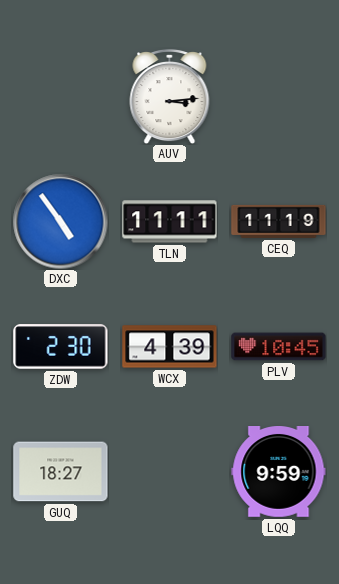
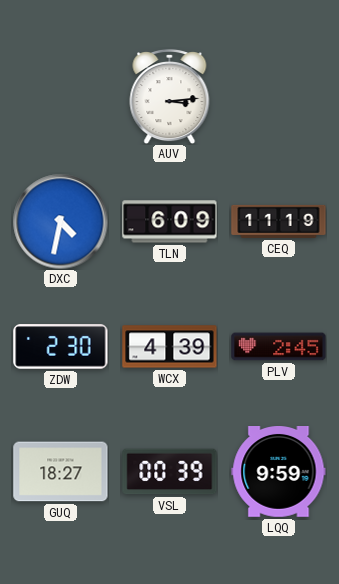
DXC: 4:54 -> 4:32
TLN: 11:11 -> 6:09
PLV: 10:45 -> 2:45
VSL: none -> 00:39
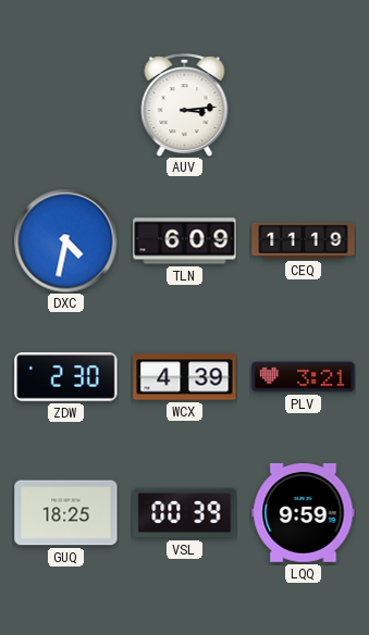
PLV: 2:45 -> 3:21
GUQ: 18:27 -> 18:25
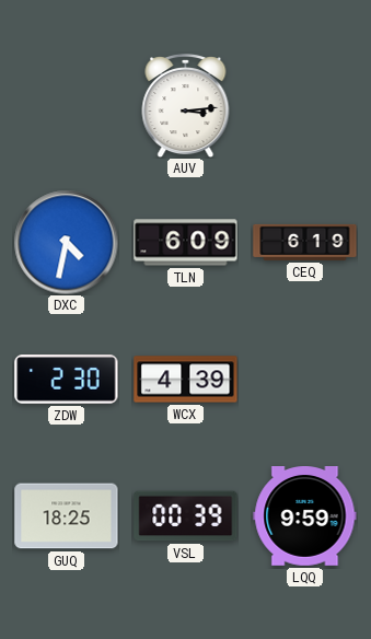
CEQ: 11:19 -> 6:19
PLV: 3:21 -> none
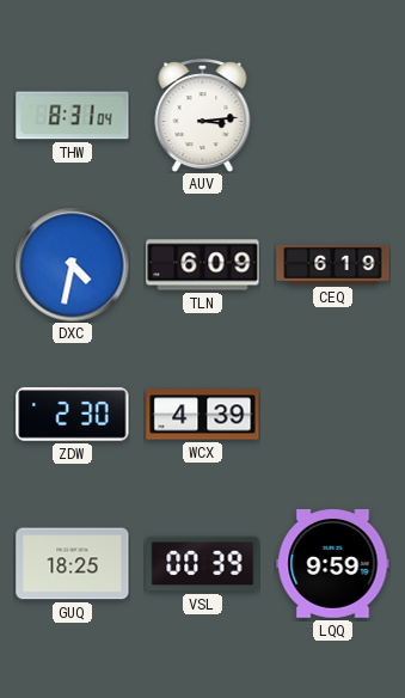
THW: none -> 8:31
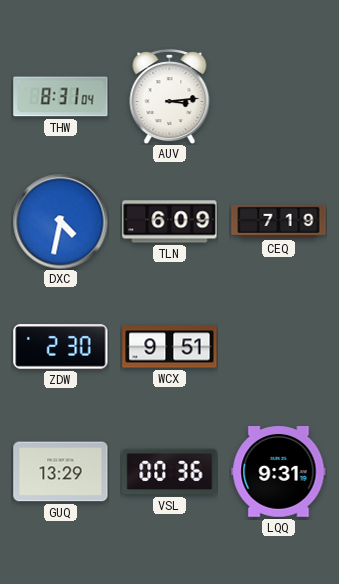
CEQ: 6:19 -> 7:19
WCX: 4:39 -> 9:51
GUQ: 18:25 -> 13:29
VSL: 00:39 -> 00:36
LQQ: 9:59 -> 9:31
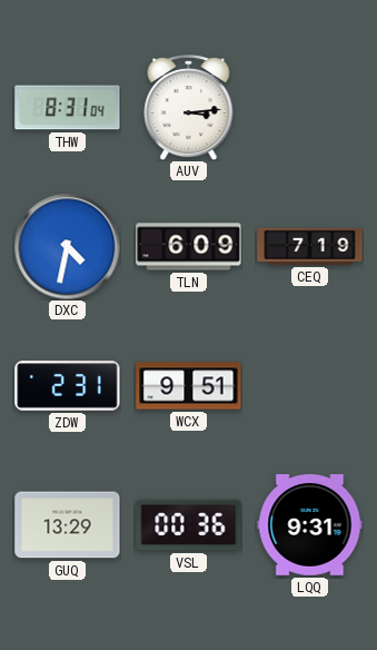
ZDW: 2:30 -> 2:31
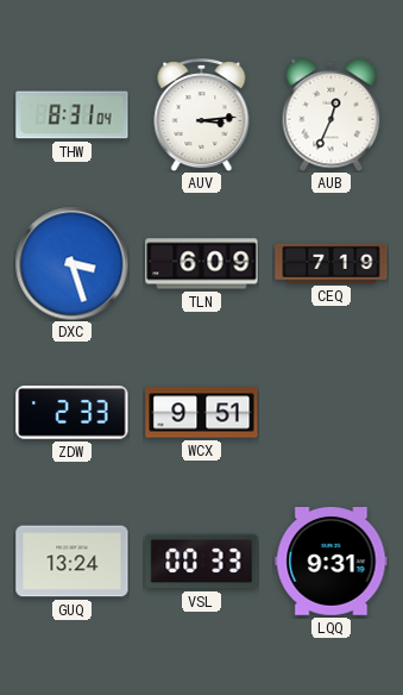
AUB: none -> 12:34
DXC: 4:32 -> 3:27
ZDW: 2:31 -> 2:33
GUQ: 13:29 -> 13:24
VSL: 00:36 -> 00:33
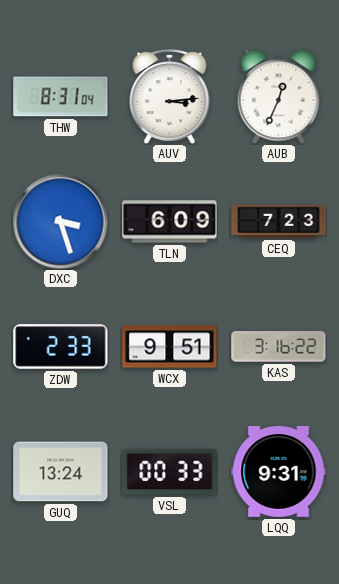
CEQ: 7:19 -> 7:23
KAS: none -> 3:16
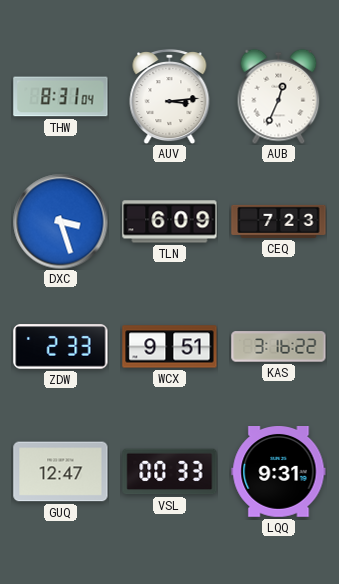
GUQ: 13:24 -> 12:47
